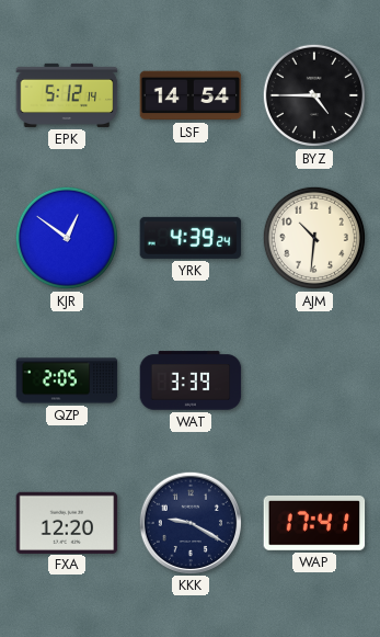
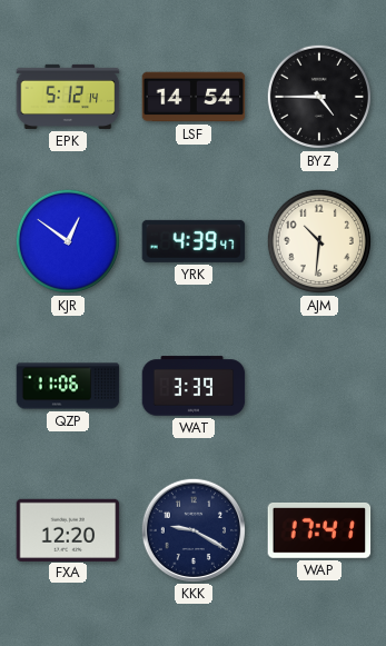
YRK: 4:39:24 -> 4:39:47
QZP: 2:05 -> 11:06
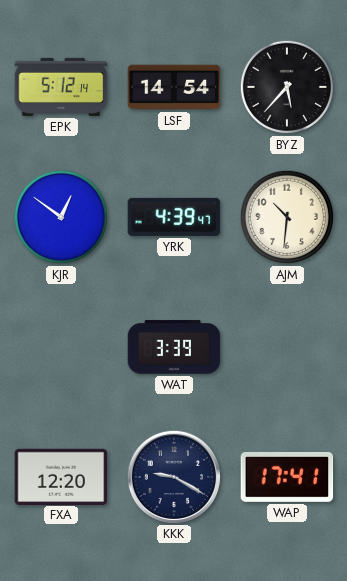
BYZ: 4:45 -> 5:37
QZP: 11:06 -> none
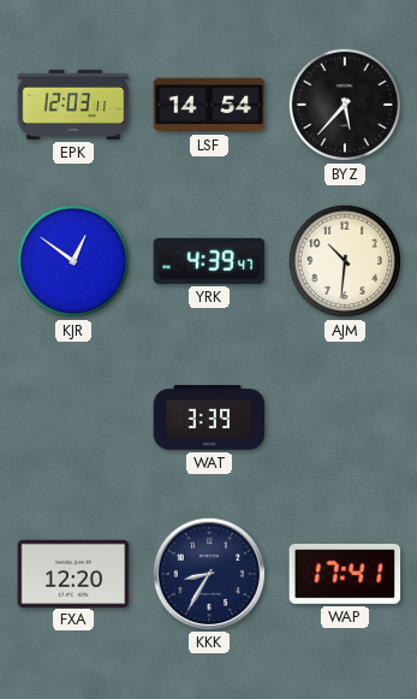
EPK: 5:12 -> 12:03
KKK: 9:20 -> 8:35
